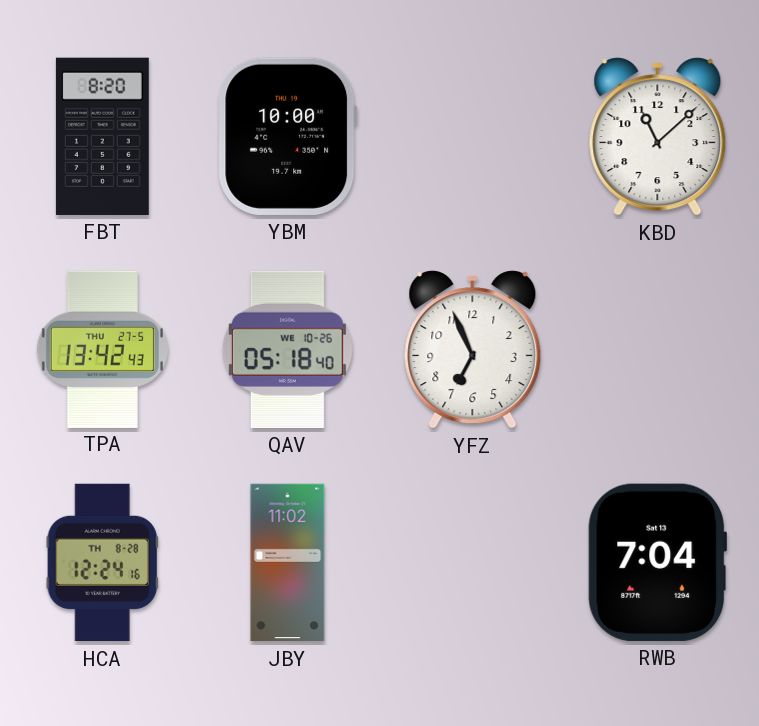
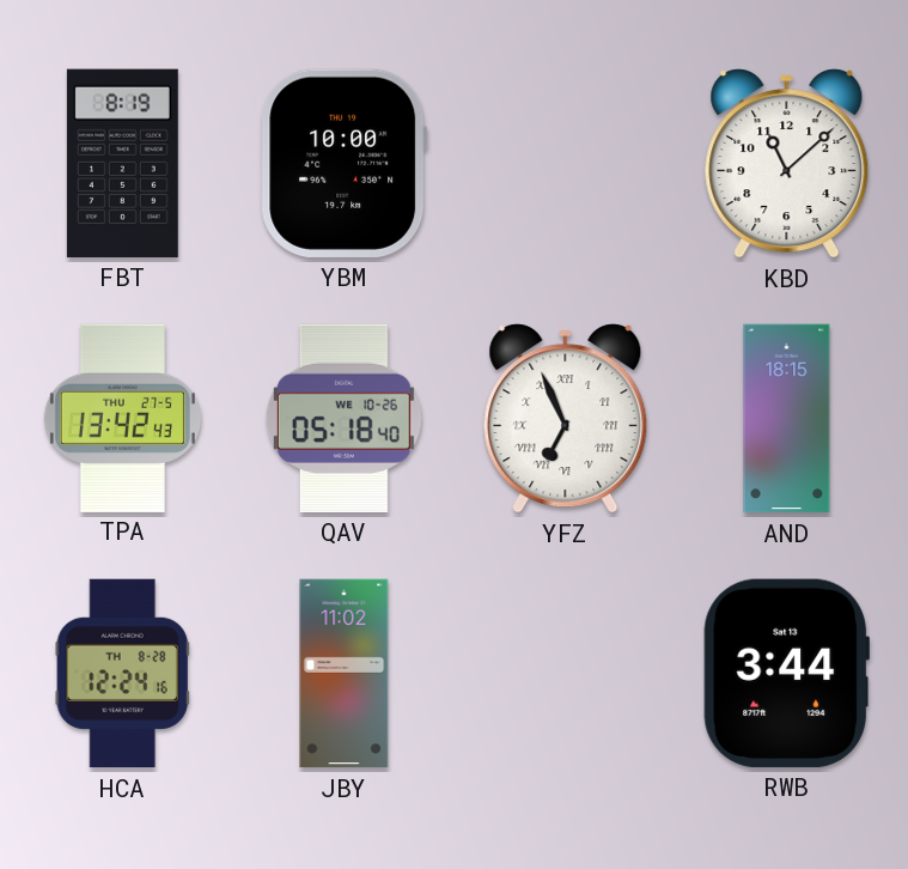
FBT: 8:20 -> 8:19
YFZ numerals: Arabic -> Roman
AND: none -> 18:15
RWB: 7:04 -> 3:44
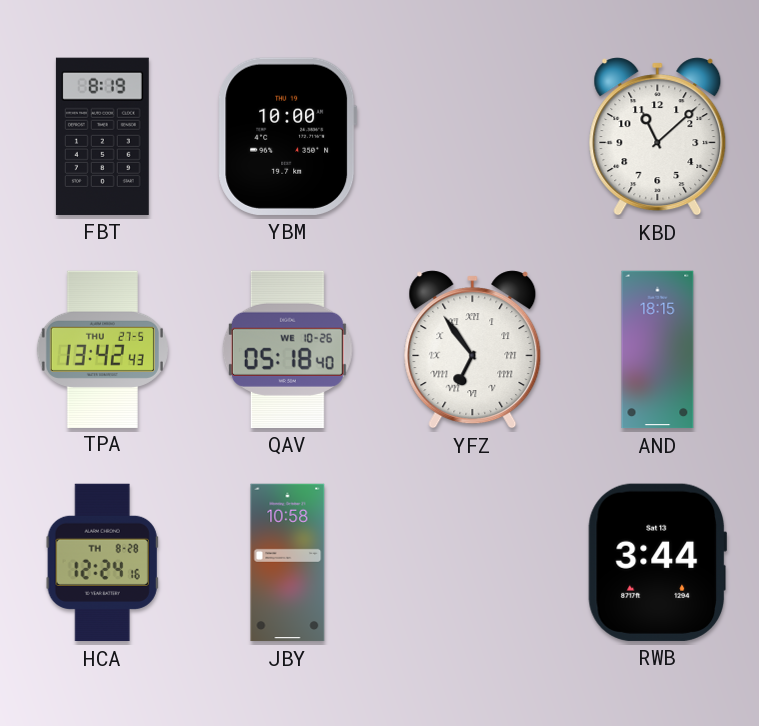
YFZ: 6:56 -> 6:54
JBY: 11:02 -> 10:58
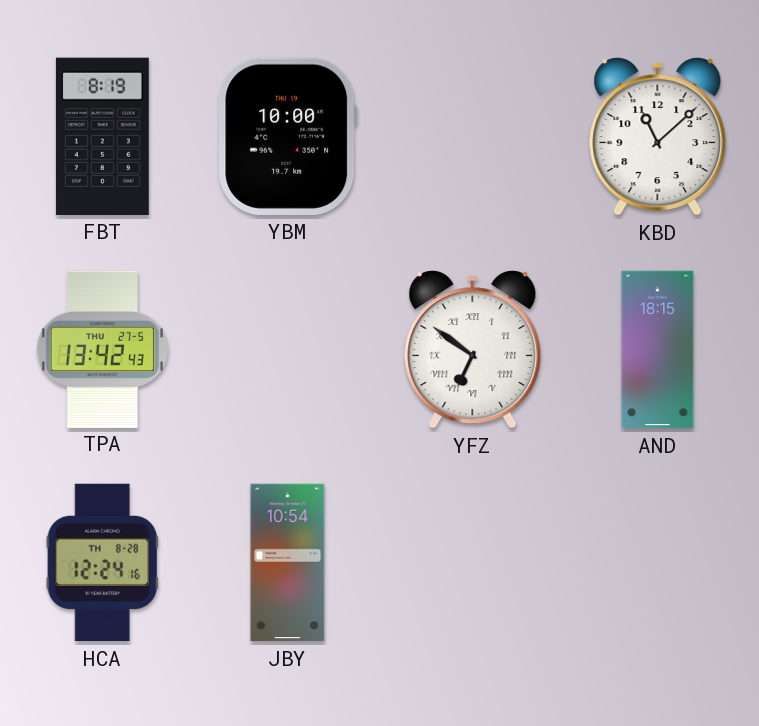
QAV: 05:18 -> none
YFZ: 6:54 -> 6:51
JBY: 10:58 -> 10:54
RWB: 3:44 -> none
